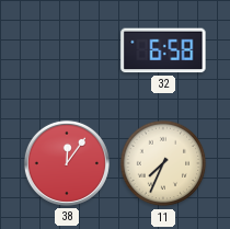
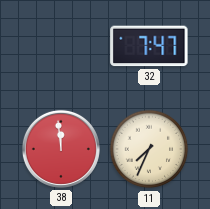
32: 6:58 -> 7:47
38: 12:06 -> 11:59
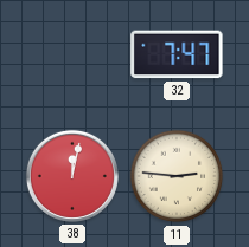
38: 11:59 -> 12:02
11: 7:34 -> 2:46
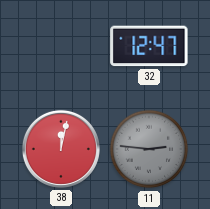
32: 7:47 -> 12:47
11 dial: cream -> grey
